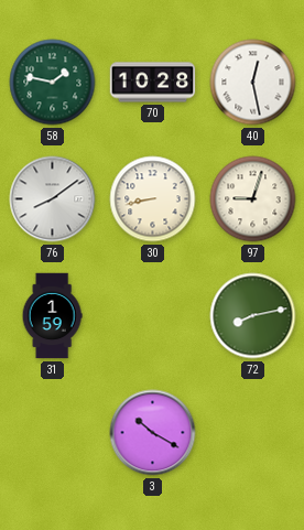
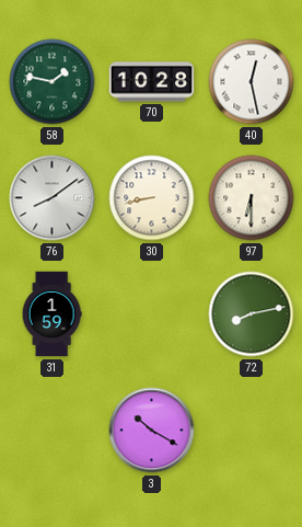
97: 9:03 -> 6:30
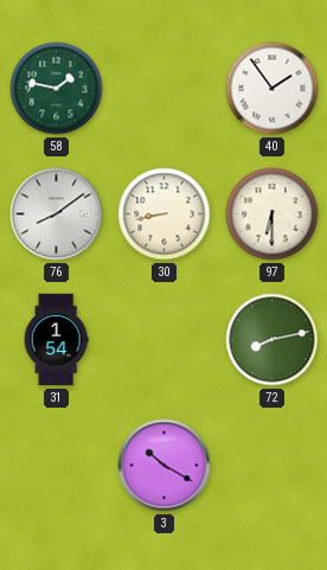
70: 10:28 -> none
40: 12:28 -> 1:54
31: 1:59 -> 1:54
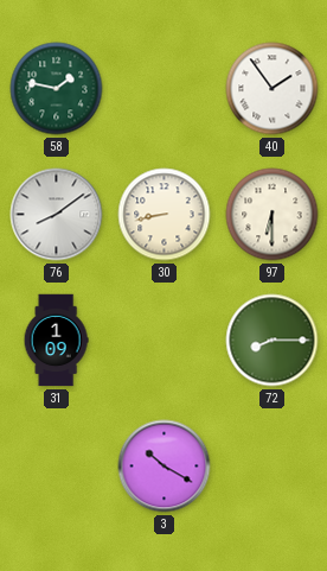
31: 1:54 -> 1:09
72: 8:13 -> 8:15
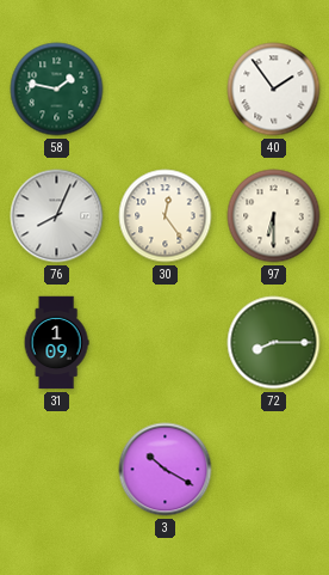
76: 8:09 -> 8:04
30: 8:43 -> 12:24
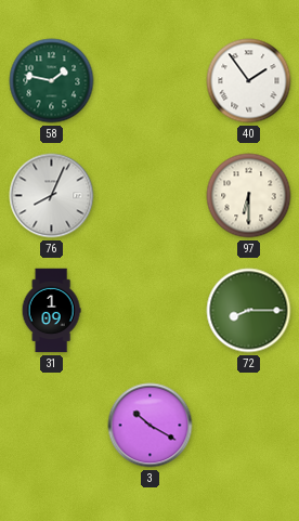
30: 12:24 -> none
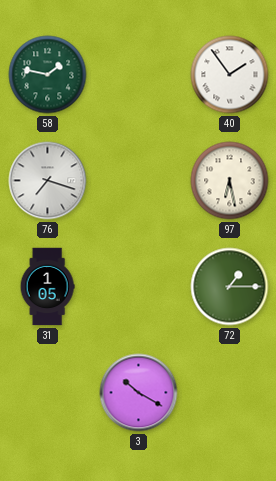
76: 8:04 -> 7:18
97: 6:30 -> 6:28
31: 1:09 -> 1:05
72: 8:15 -> 1:15
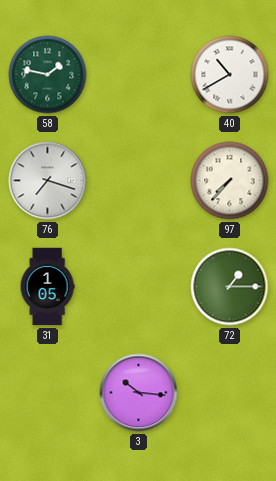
40: 1:54 -> 10:40
97: 6:28 -> 7:37
3: 10:20 -> 10:16
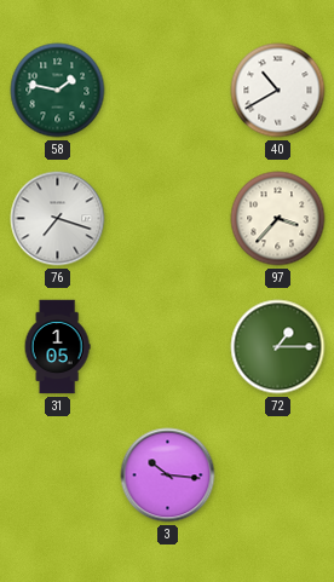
97: 7:37 -> 3:37
